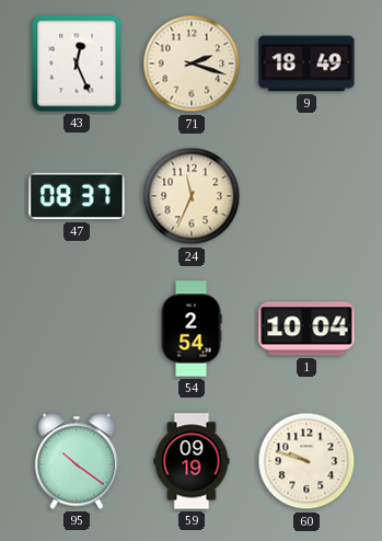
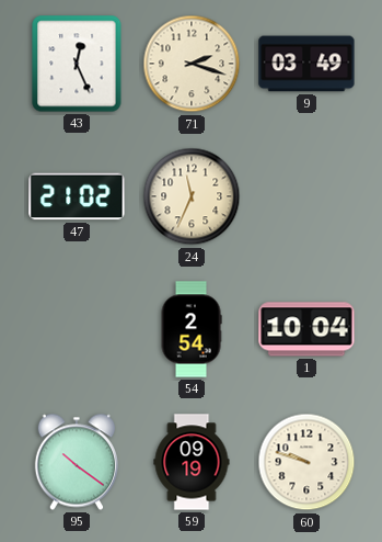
9: 18:49 -> 03:49
47: 08:37 -> 21:02
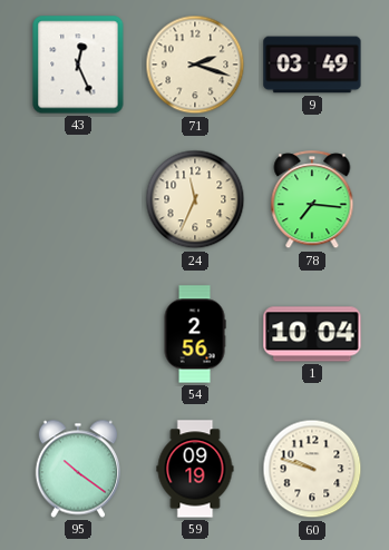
47: 21:02 -> none
78: none -> 7:16
54: 2:54 -> 2:56
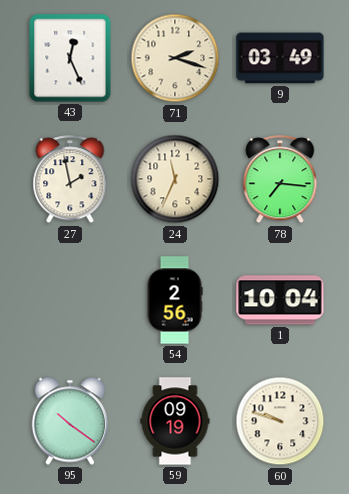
27: none -> 1:58
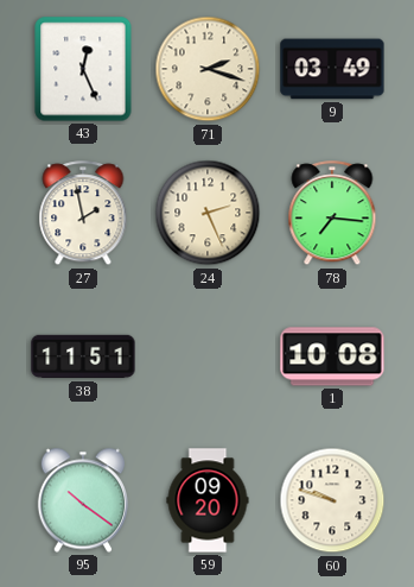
24: 11:34 -> 2:26
38: none -> 11:51
54: 2:56 -> none
1: 10:04 -> 10:08
59: 09:19 -> 09:20
